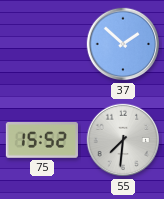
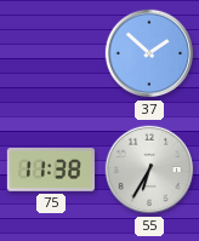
75: 15:52 -> 11:38
55: 7:31 -> 6:35
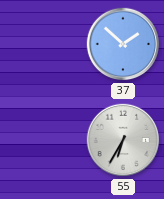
75: 11:38 -> none
